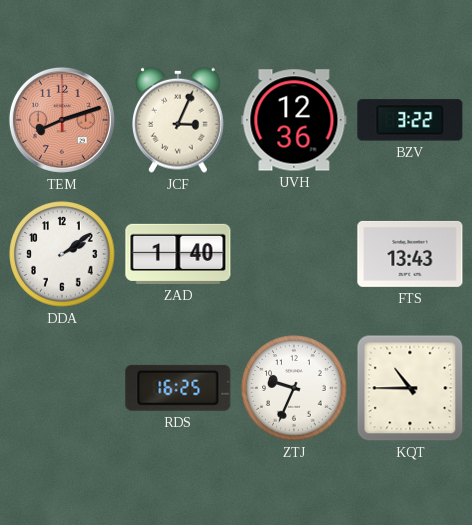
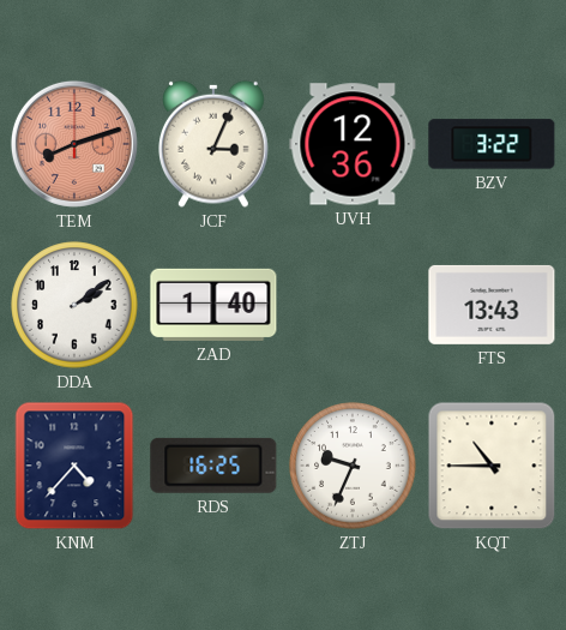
KNM: none -> 4:37
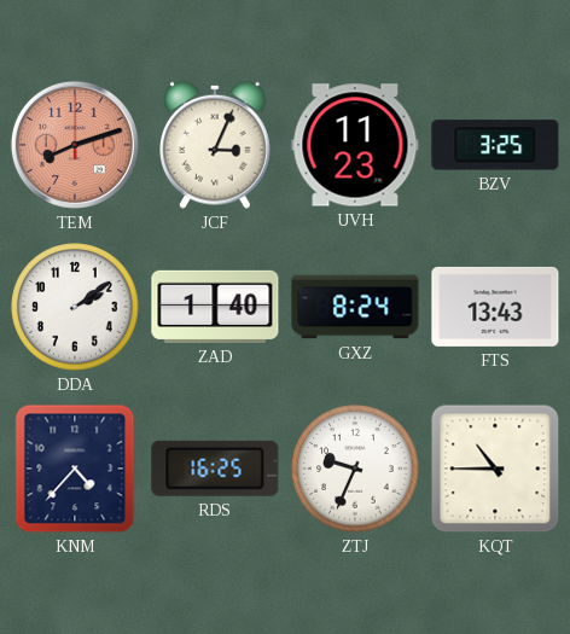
UVH: 12:36 -> 11:23
BZV: 3:22 -> 3:25
GXZ: none -> 8:24
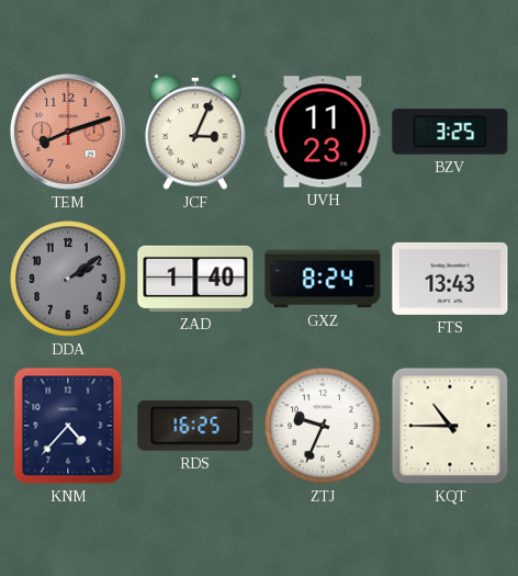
DDA dial: white -> grey
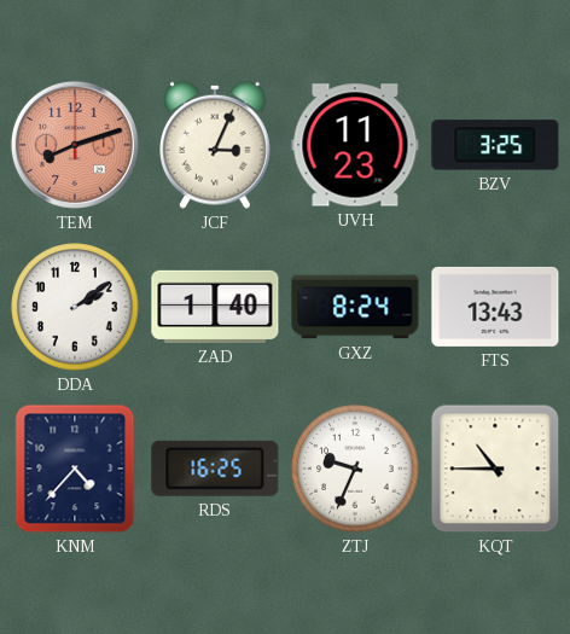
DDA dial: grey -> white
